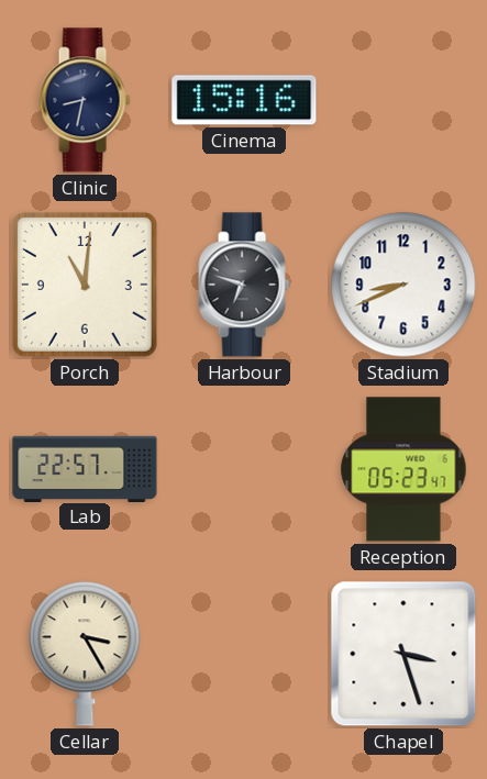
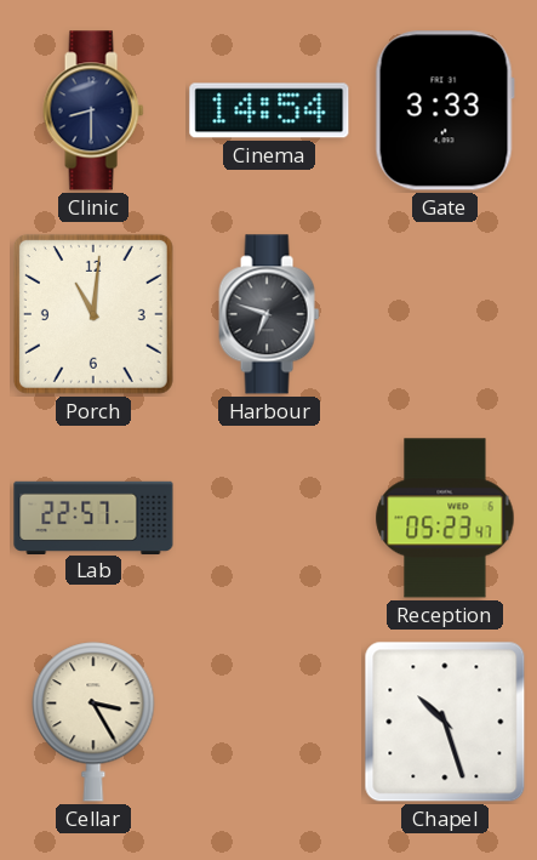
Clinic: 8:32 -> 8:30
Cinema: 15:16 -> 14:54
Gate: none -> 3:33
Stadium: 8:41 -> none
Chapel: 3:27 -> 10:27
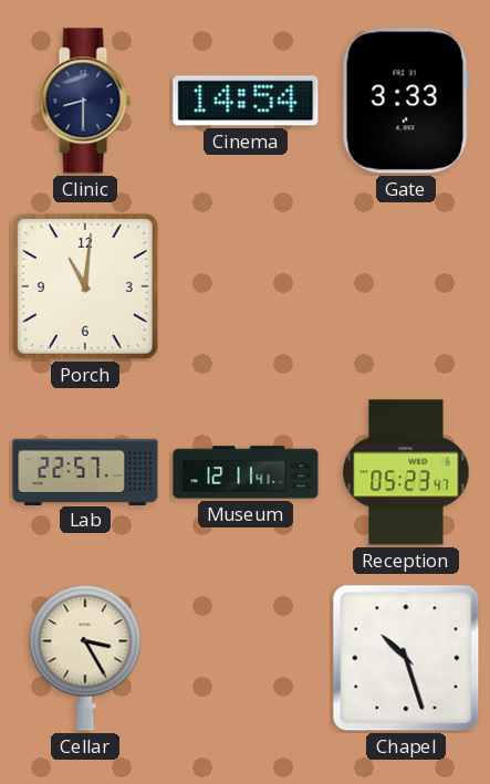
Harbour: 6:48 -> none
Museum: none -> 12:11
